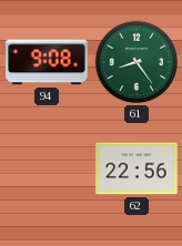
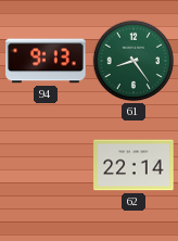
94: 9:08 -> 9:13
62: 22:56 -> 22:14
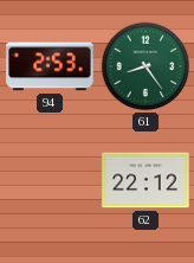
94: 9:13 -> 2:53
62: 22:14 -> 22:12
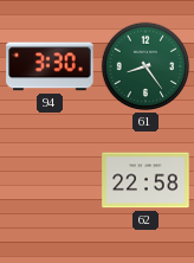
94: 2:53 -> 3:30
62: 22:12 -> 22:58
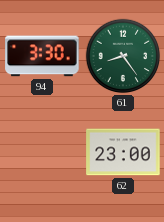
62: 22:58 -> 23:00
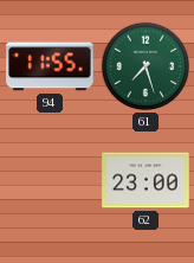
94: 3:30 -> 11:55
61: 8:24 -> 7:27
